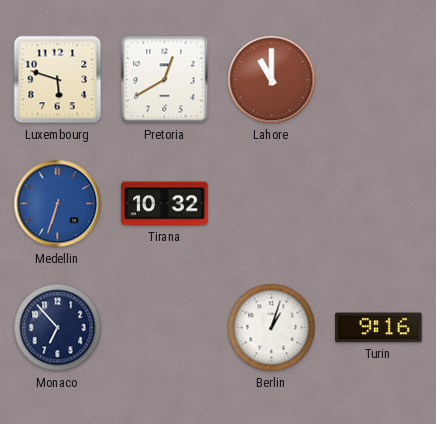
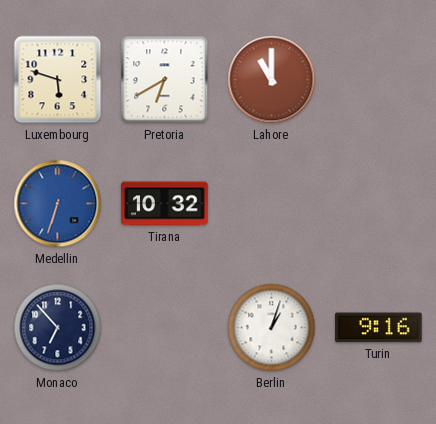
Pretoria: 12:40 -> 6:40
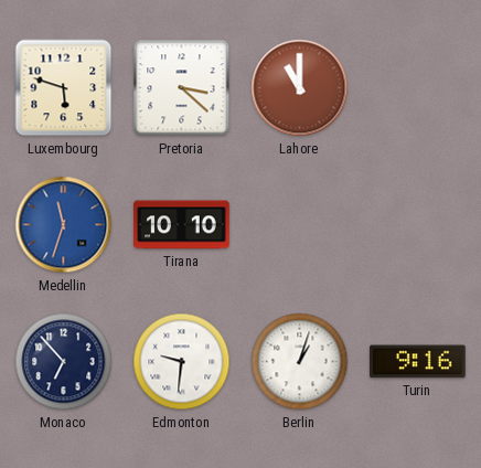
Pretoria: 6:40 -> 3:22
Medellin: 6:33 -> 11:33
Tirana: 10:32 -> 10:10
Edmonton: none -> 9:31
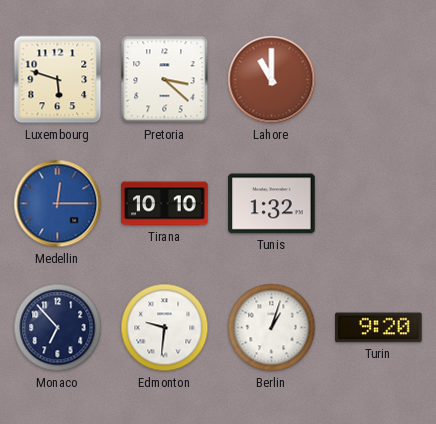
Medellin: 11:33 -> 12:15
Tunis: none -> 1:32
Turin: 9:16 -> 9:20
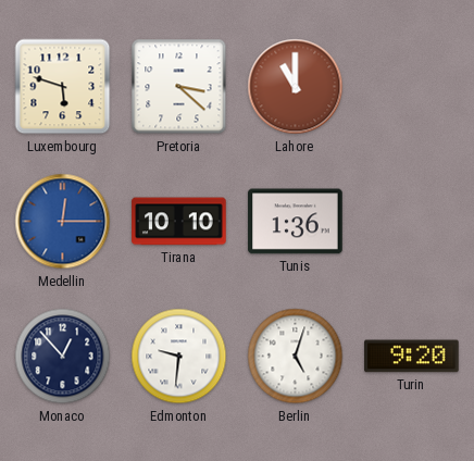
Tunis: 1:32 -> 1:36
Monaco: 6:53 -> 12:53
Berlin: 1:03 -> 5:03
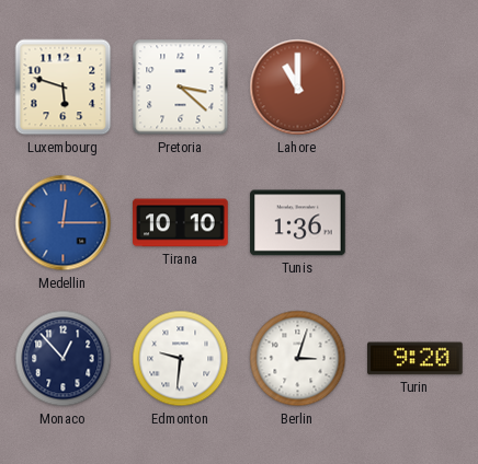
Berlin: 5:03 -> 3:03
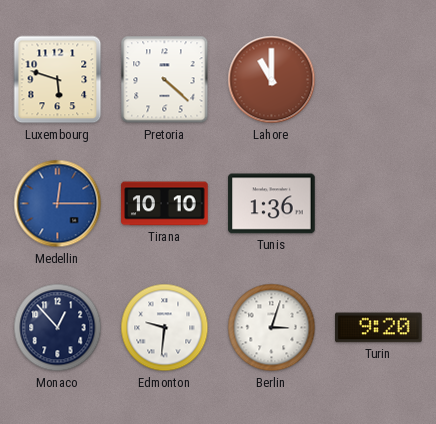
Pretoria: 3:22 -> 4:22
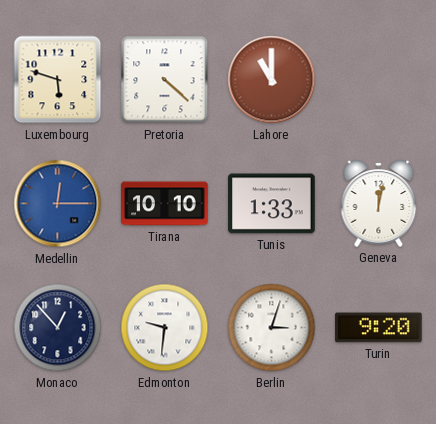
Tunis: 1:36 -> 1:33
Geneva: none -> 12:02
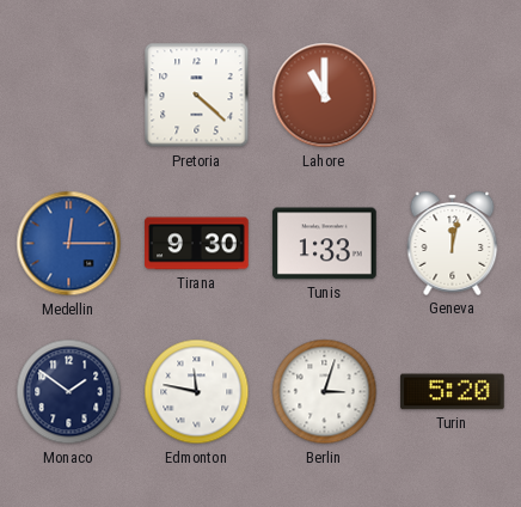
Luxembourg: 5:48 -> none
Tirana: 10:10 -> 9:30
Monaco: 12:53 -> 1:51
Edmonton: 9:31 -> 11:47
Turin: 9:20 -> 5:20
